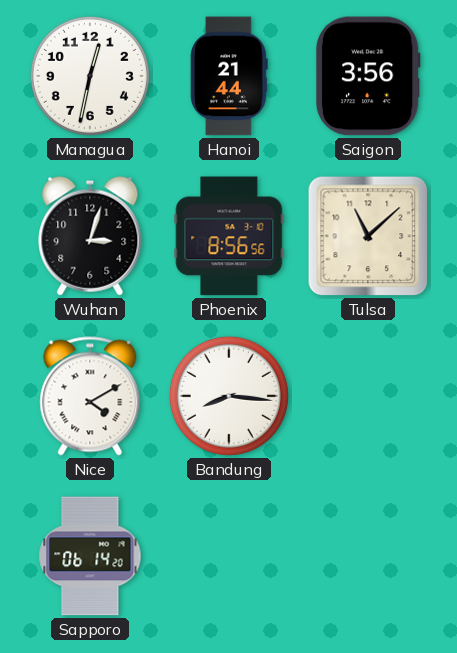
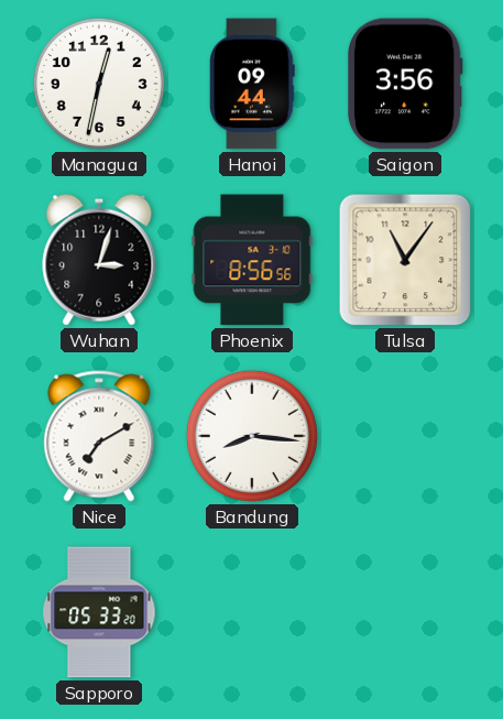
Hanoi: 21:44 -> 09:44
Tulsa: 11:08 -> 11:06
Nice: 4:10 -> 7:10
Sapporo: 06:14 -> 05:33
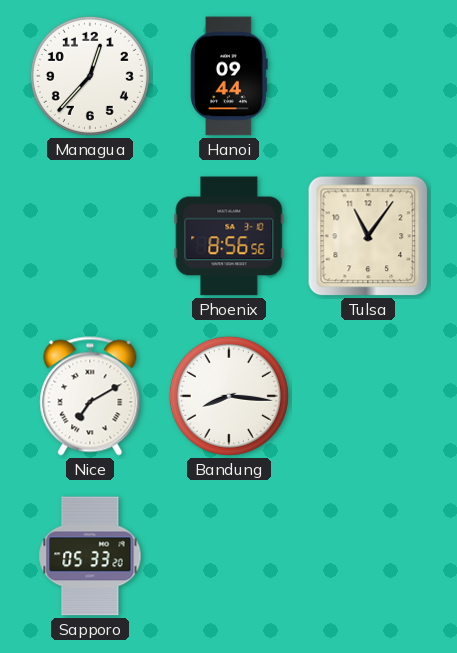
Managua: 12:32 -> 12:37
Saigon: 3:56 -> none
Wuhan: 3:03 -> none
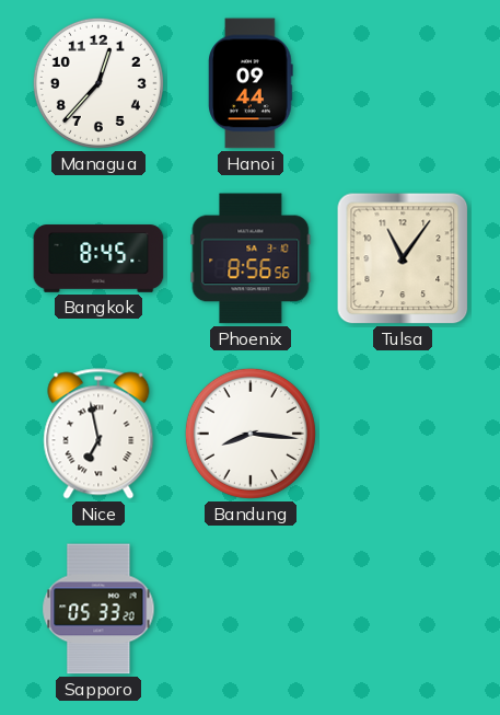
Bangkok: none -> 8:45
Nice: 7:10 -> 6:58
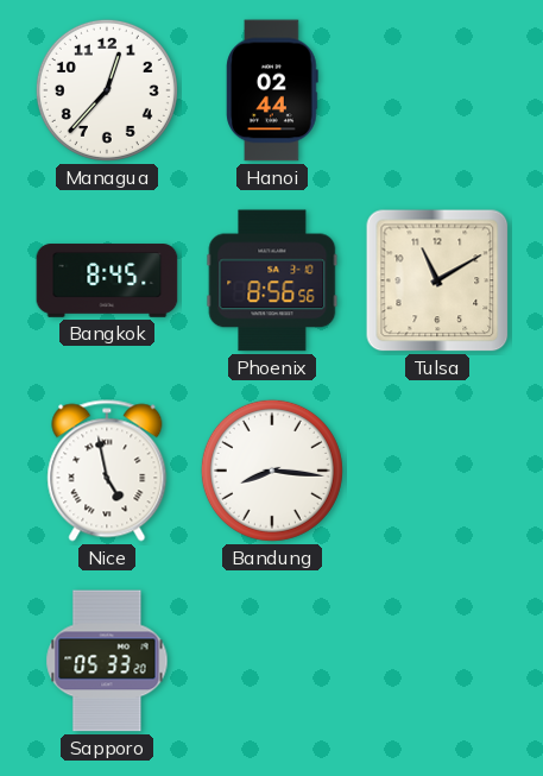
Hanoi: 09:44 -> 02:44
Tulsa: 11:06 -> 11:10
Nice: 6:58 -> 4:58
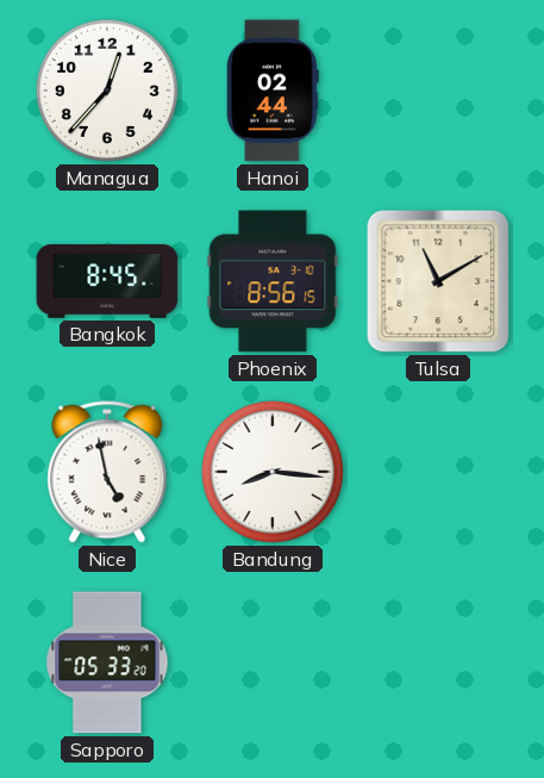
Phoenix: 8:56:56 -> 8:56:15
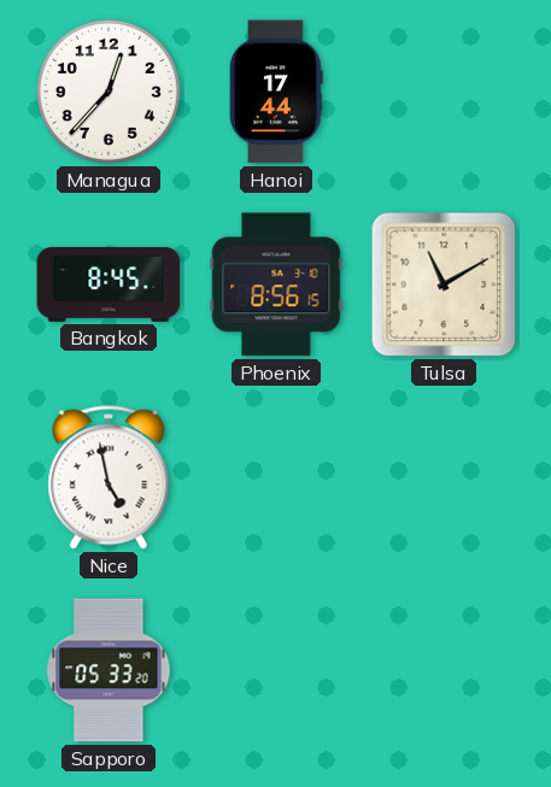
Hanoi: 02:44 -> 17:44
Bandung: 8:16 -> none
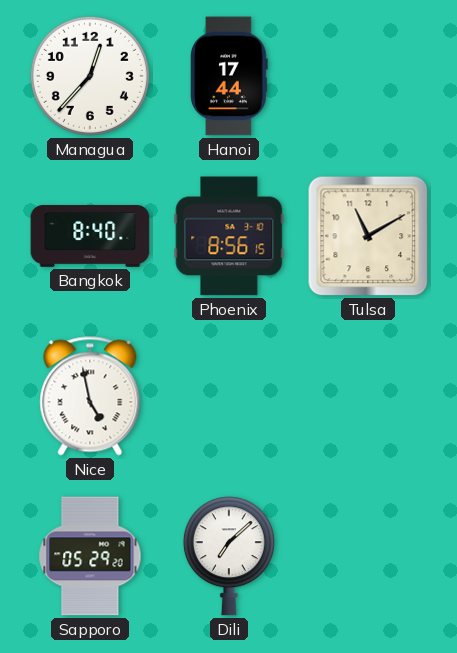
Bangkok: 8:45 -> 8:40
Sapporo: 05:33 -> 05:29
Dili: none -> 7:08
